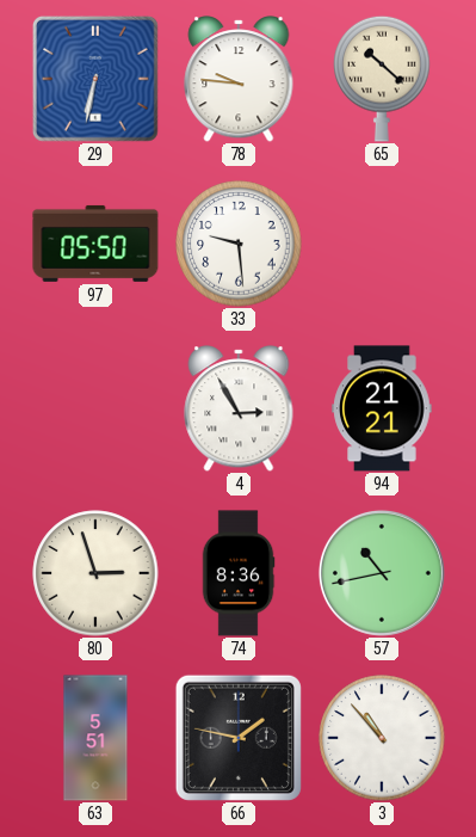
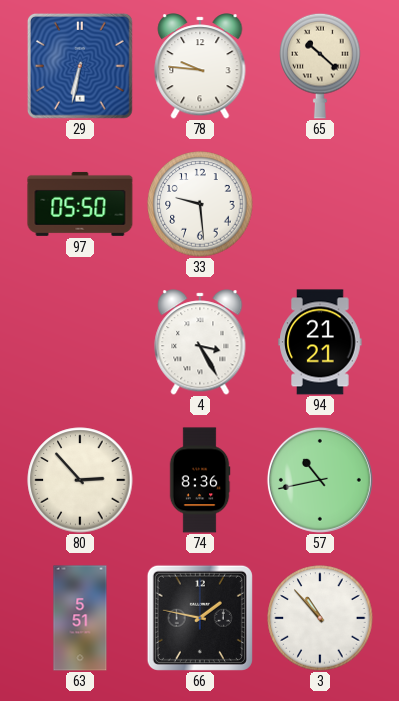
4: 2:55 -> 3:25
80: 2:57 -> 2:53
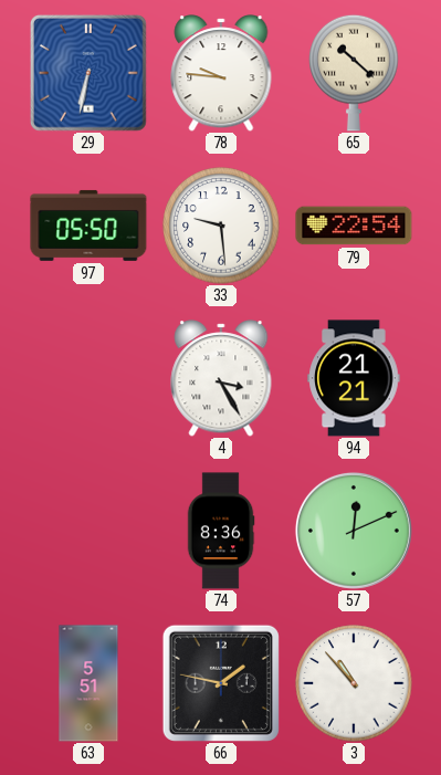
79: none -> 22:54
80: 2:53 -> none
57: 10:43 -> 12:11
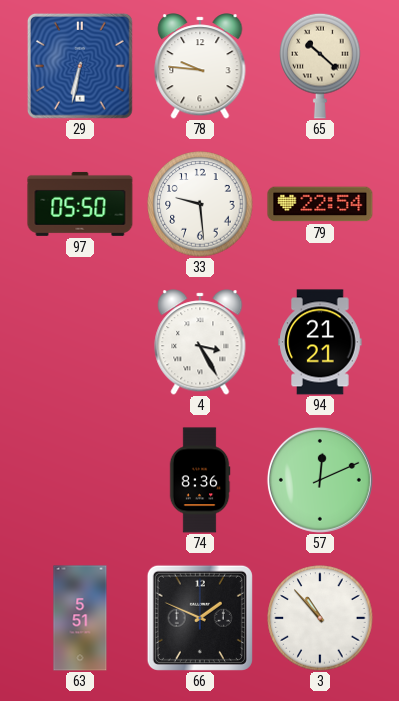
66: 1:47 -> 1:49
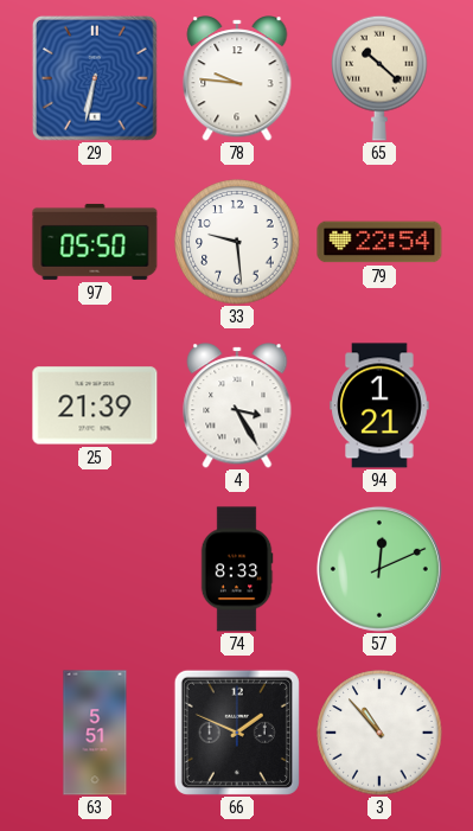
25: none -> 21:39
94: 21:21 -> 1:21
74: 8:36 -> 8:33
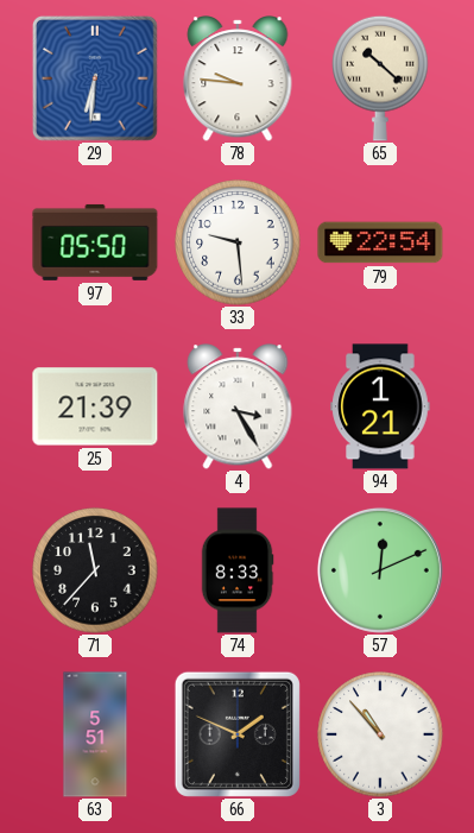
29: 6:32 -> 6:31
71: none -> 11:37
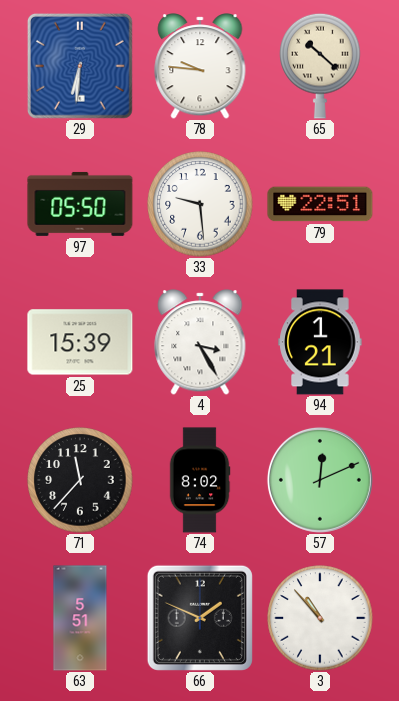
79: 22:54 -> 22:51
25: 21:39 -> 15:39
74: 8:33 -> 8:02
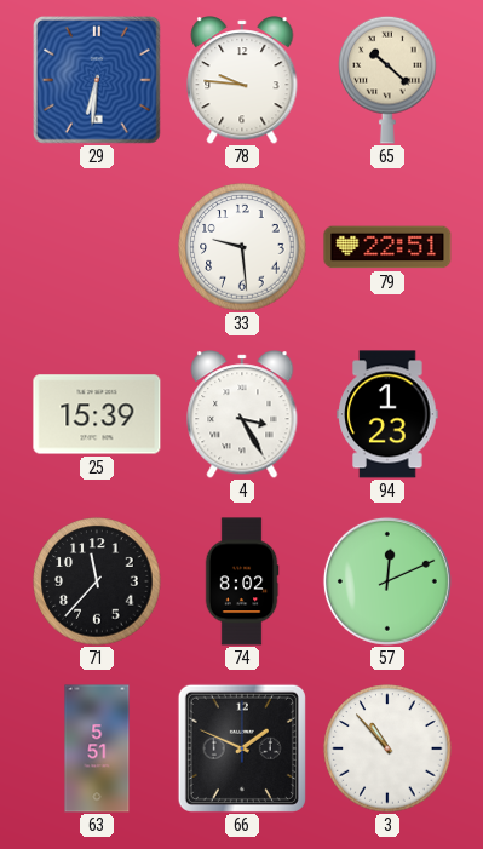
97: 05:50 -> none
94: 1:21 -> 1:23
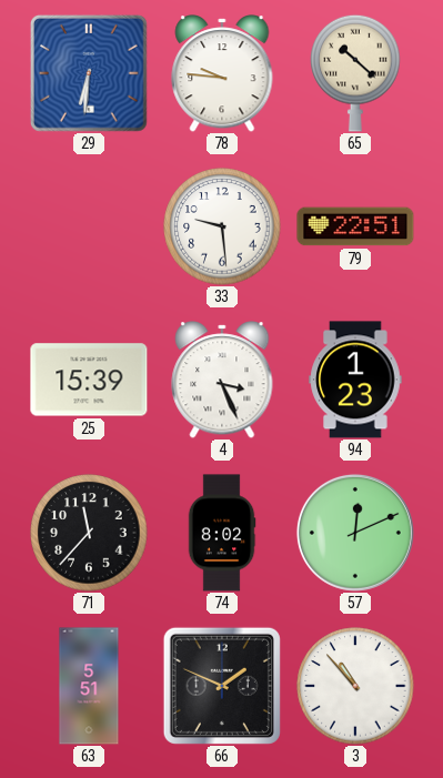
4: 3:25 -> 3:26
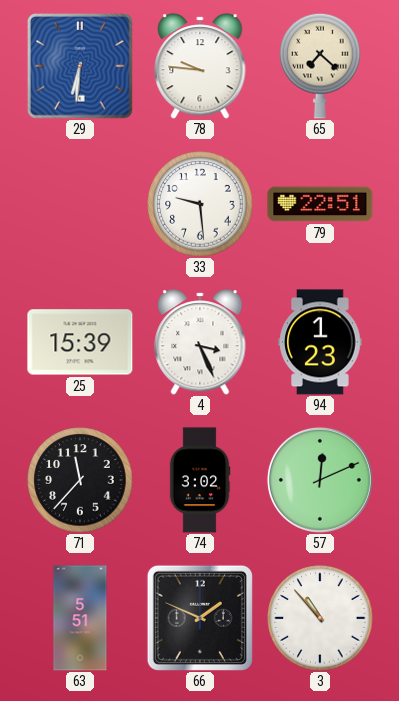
65: 10:22 -> 7:22
74: 8:02 -> 3:02
